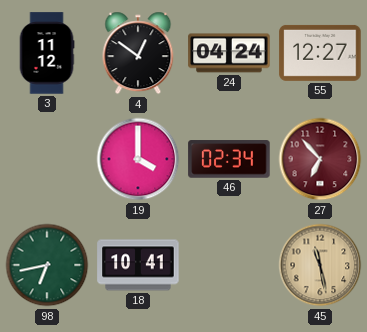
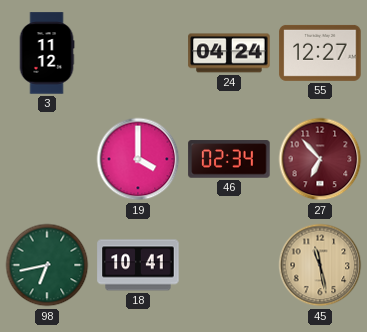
4: 12:51 -> none
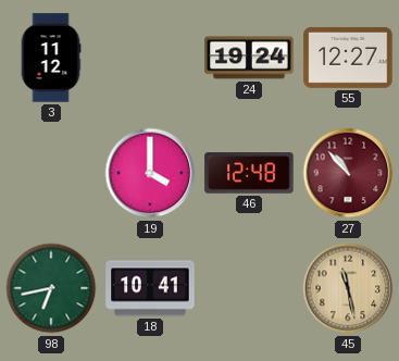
24: 04:24 -> 19:24
46: 02:34 -> 12:48
27: 6:53 -> 10:53
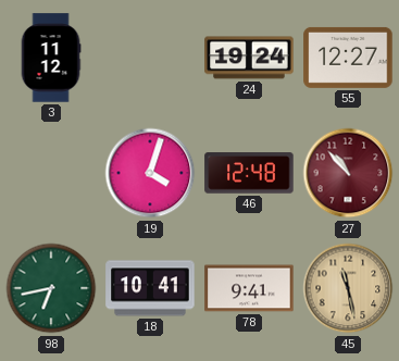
19: 4:00 -> 4:03
78: none -> 9:41
